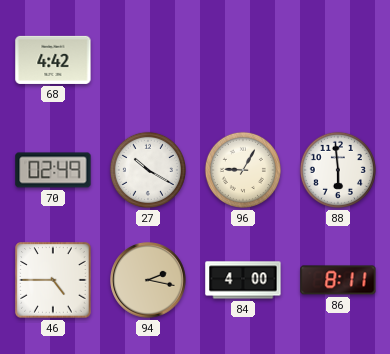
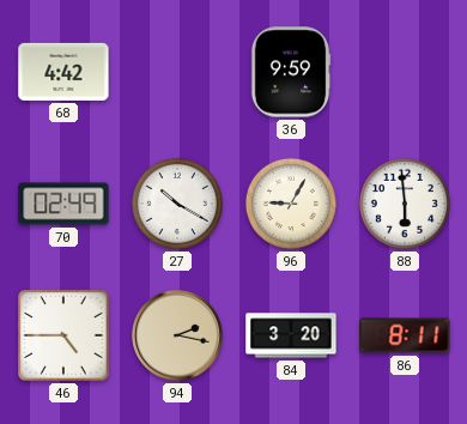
36: none -> 9:59
84: 4:00 -> 3:20
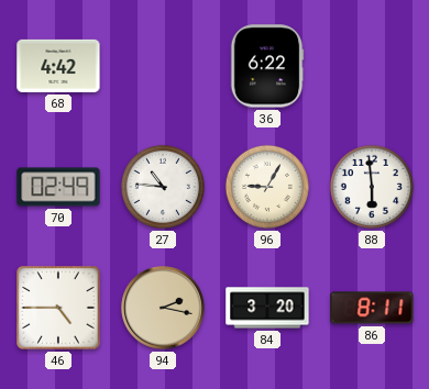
36: 9:59 -> 6:22
27: 10:20 -> 10:46
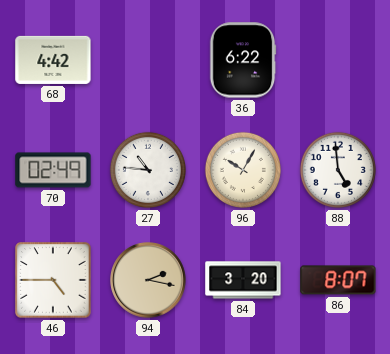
96: 9:05 -> 10:05
88: 5:59 -> 4:59
86: 8:11 -> 8:07
